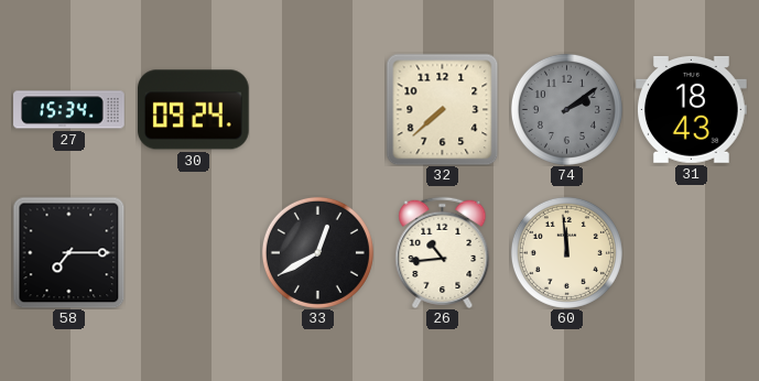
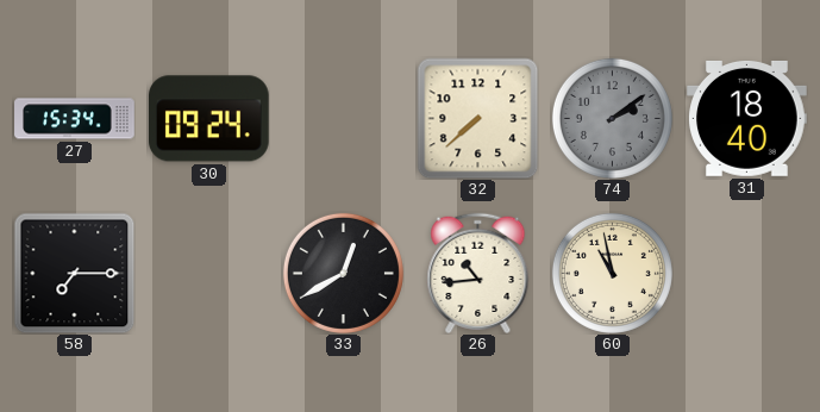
31: 18:43 -> 18:40
60: 11:59 -> 10:58
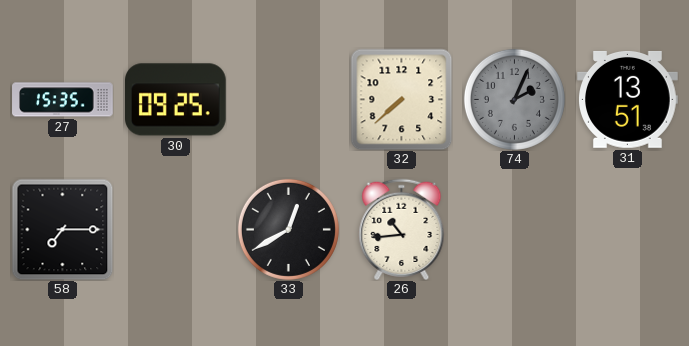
27: 15:34 -> 15:35
30: 09:24 -> 09:25
74: 2:09 -> 2:04
31: 18:40 -> 13:51
60: 10:58 -> none
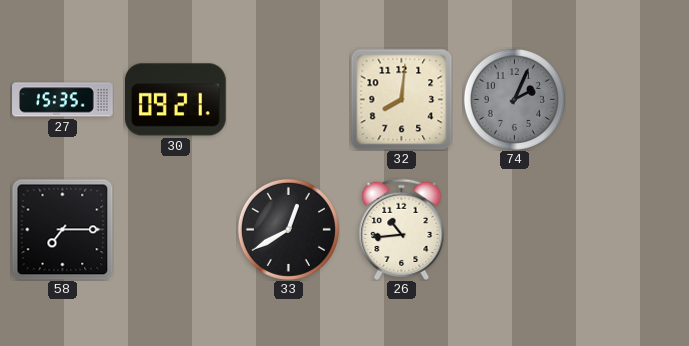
30: 09:25 -> 09:21
32: 7:38 -> 8:01
31: 13:51 -> none
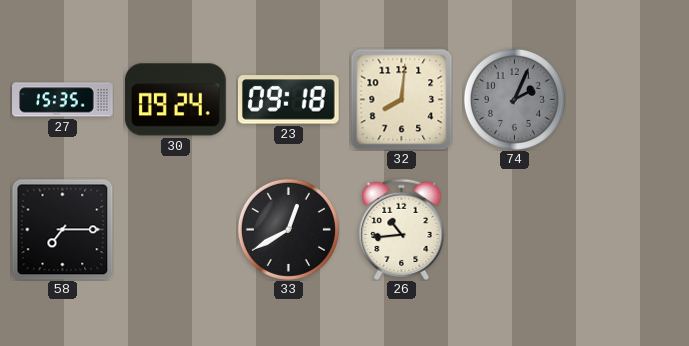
30: 09:21 -> 09:24
23: none -> 09:18
